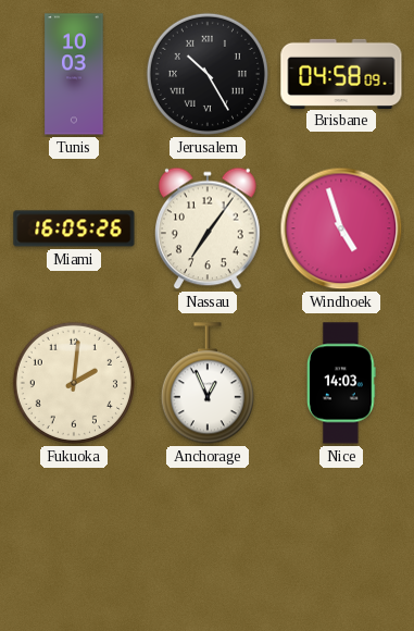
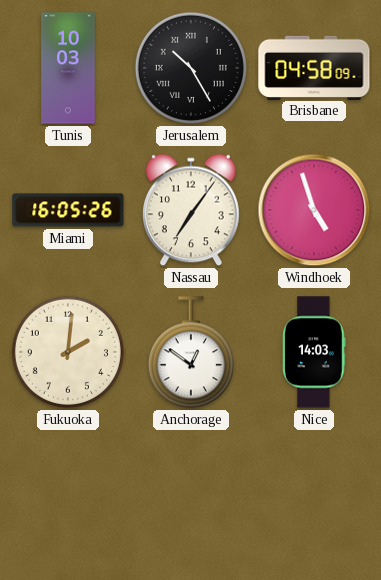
Anchorage: 12:56 -> 12:51
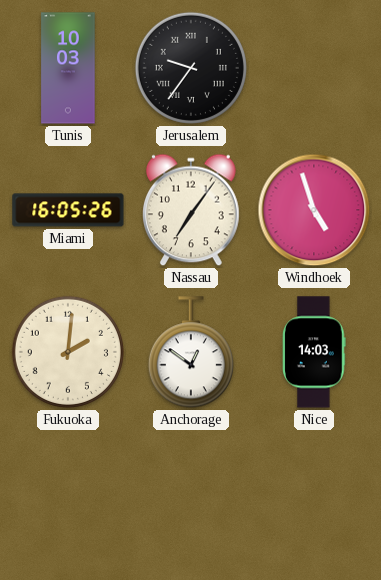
Jerusalem: 10:25 -> 9:36
Brisbane: 04:58 -> none
